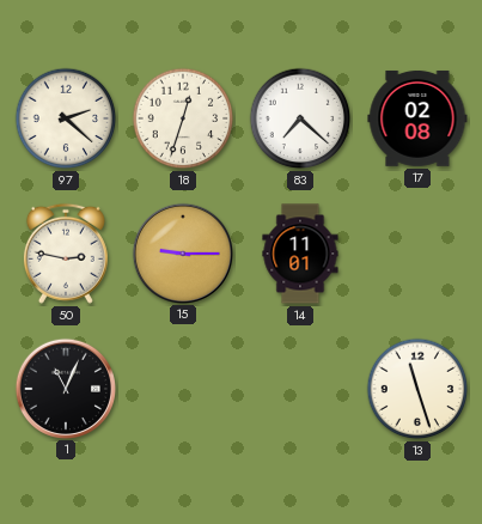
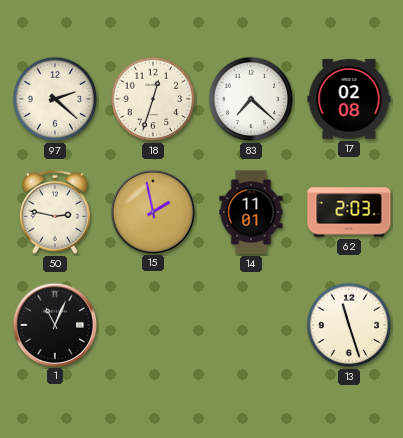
15: 9:15 -> 1:58
62: none -> 2:03
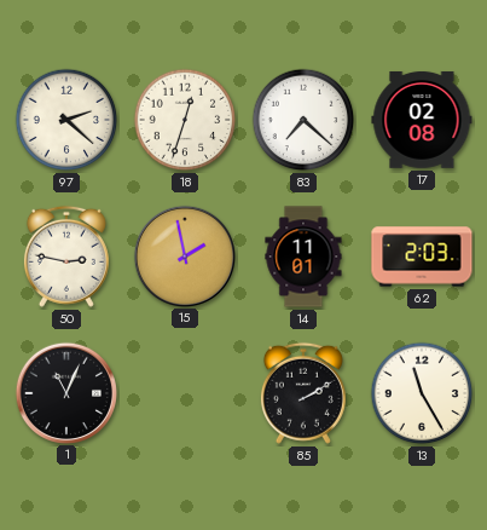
85: none -> 2:10
13: 11:27 -> 11:25
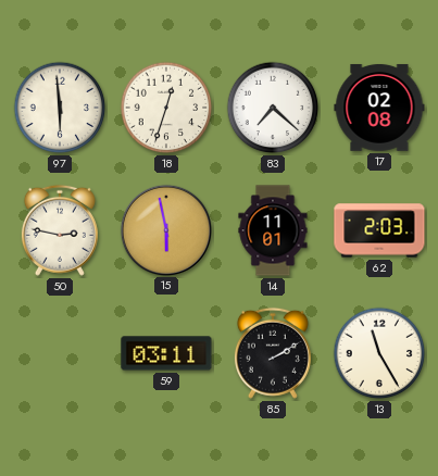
97: 2:22 -> 5:59
15: 1:58 -> 5:58
1: 11:04 -> none
59: none -> 03:11
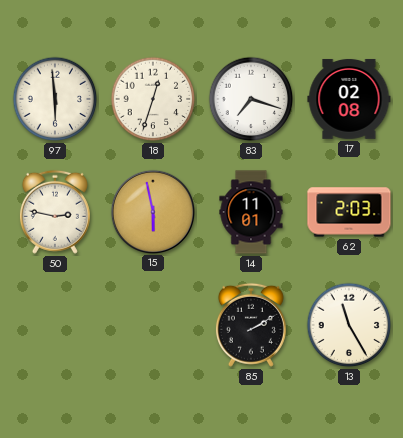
83: 7:22 -> 7:18
59: 03:11 -> none
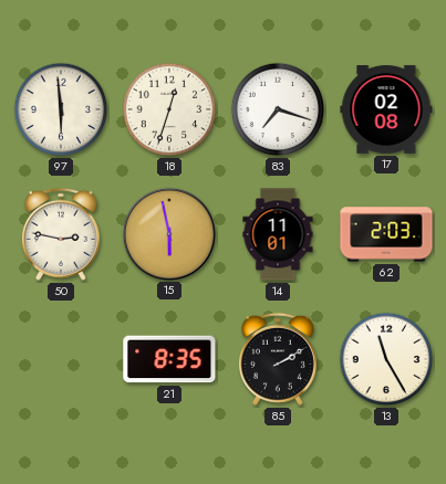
21: none -> 8:35
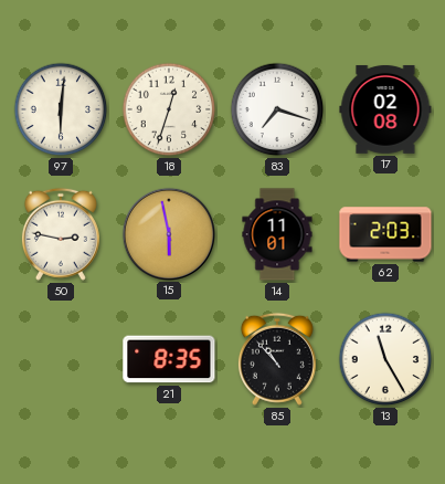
97: 5:59 -> 6:01
85: 2:10 -> 10:53
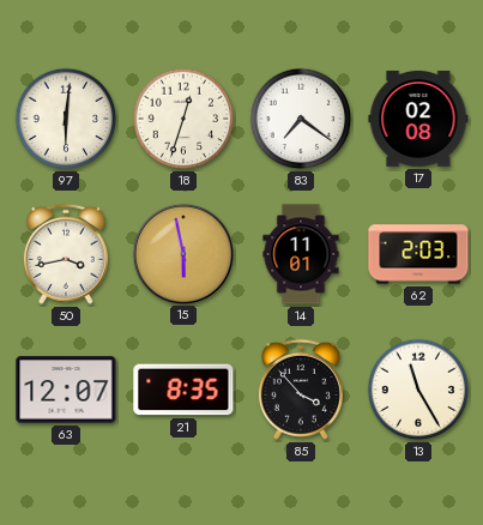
83: 7:18 -> 7:21
50: 2:47 -> 3:43
63: none -> 12:07
85: 10:53 -> 3:53
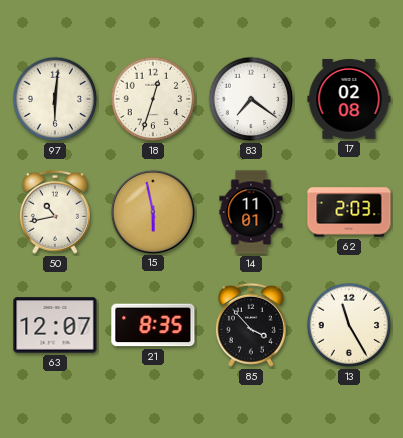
50: 3:43 -> 10:43
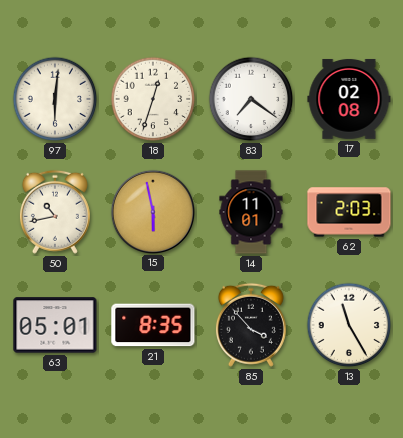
63: 12:07 -> 05:01
